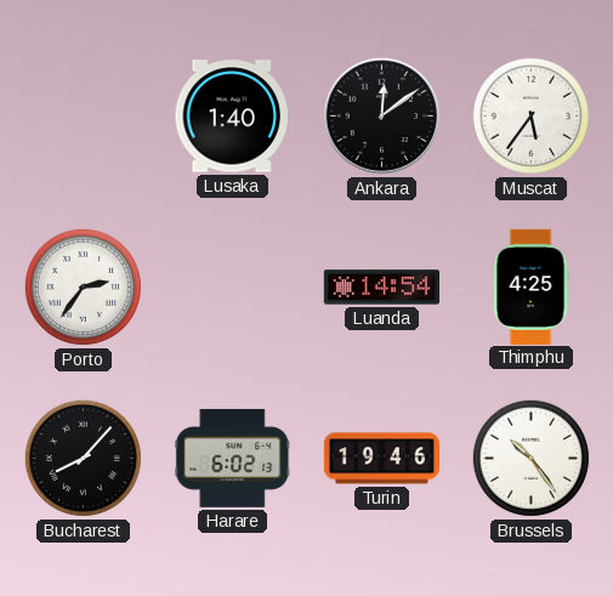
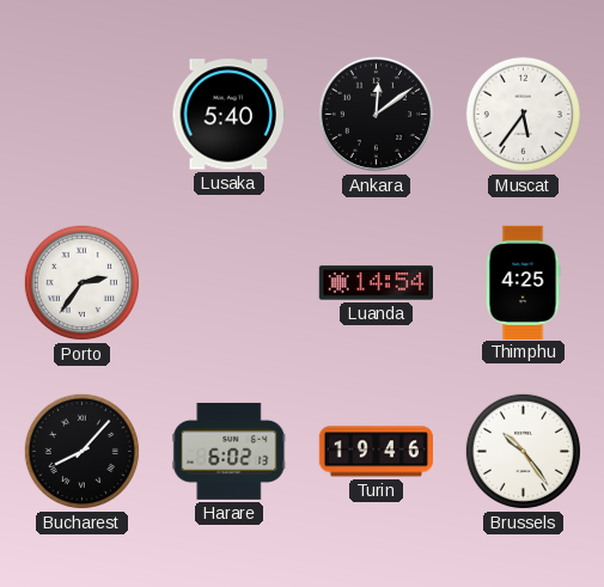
Lusaka: 1:40 -> 5:40
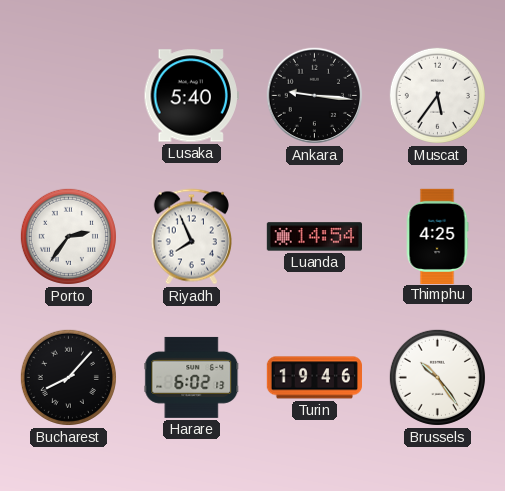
Ankara: 12:09 -> 9:16
Riyadh: none -> 7:56
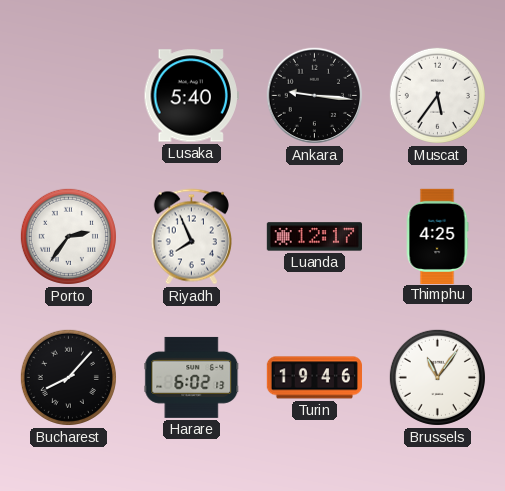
Luanda: 14:54 -> 12:17
Brussels: 10:24 -> 11:06
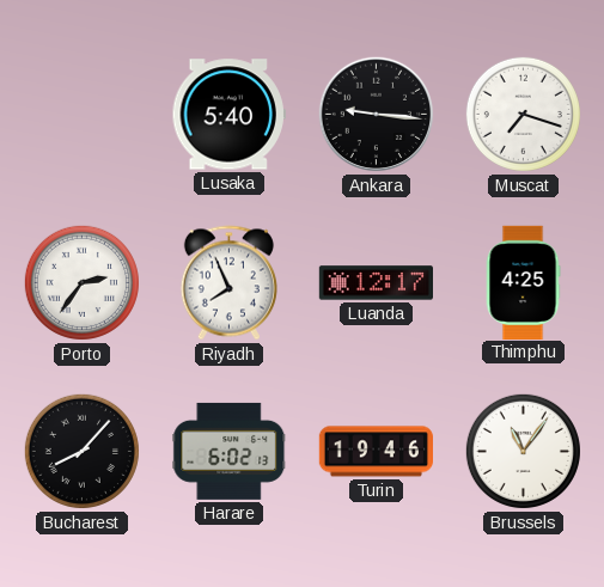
Muscat: 5:36 -> 7:18
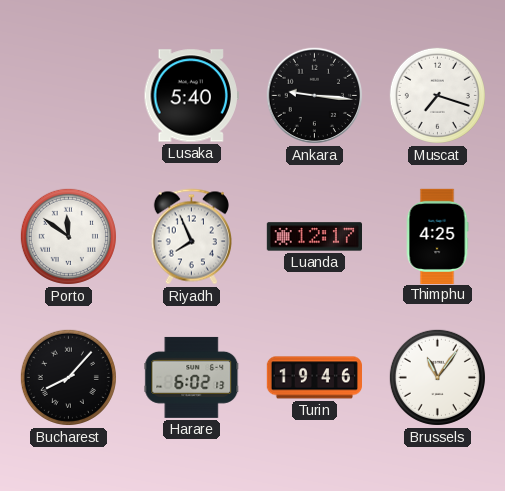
Porto: 2:36 -> 11:51
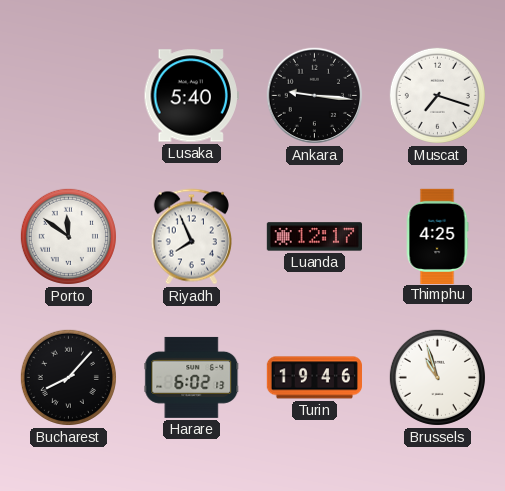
Brussels: 11:06 -> 10:57
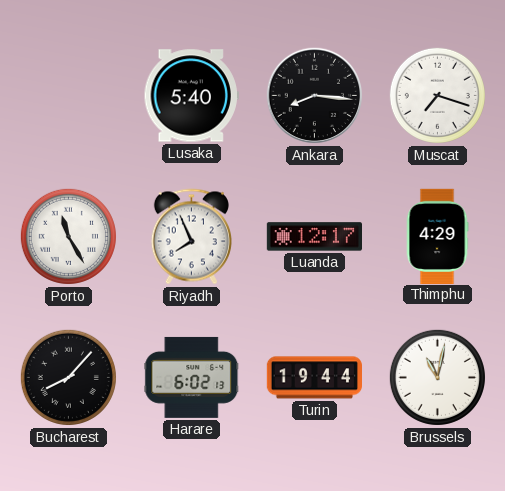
Ankara: 9:16 -> 8:16
Porto: 11:51 -> 11:25
Thimphu: 4:25 -> 4:29
Turin: 19:46 -> 19:44
Brussels: 10:57 -> 11:02
